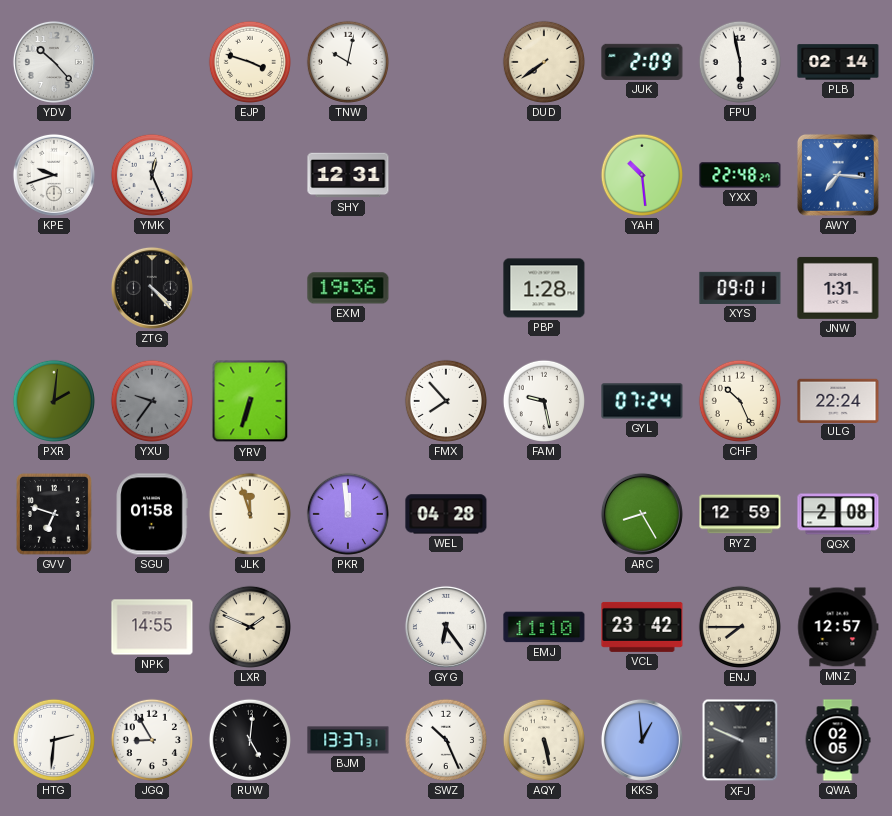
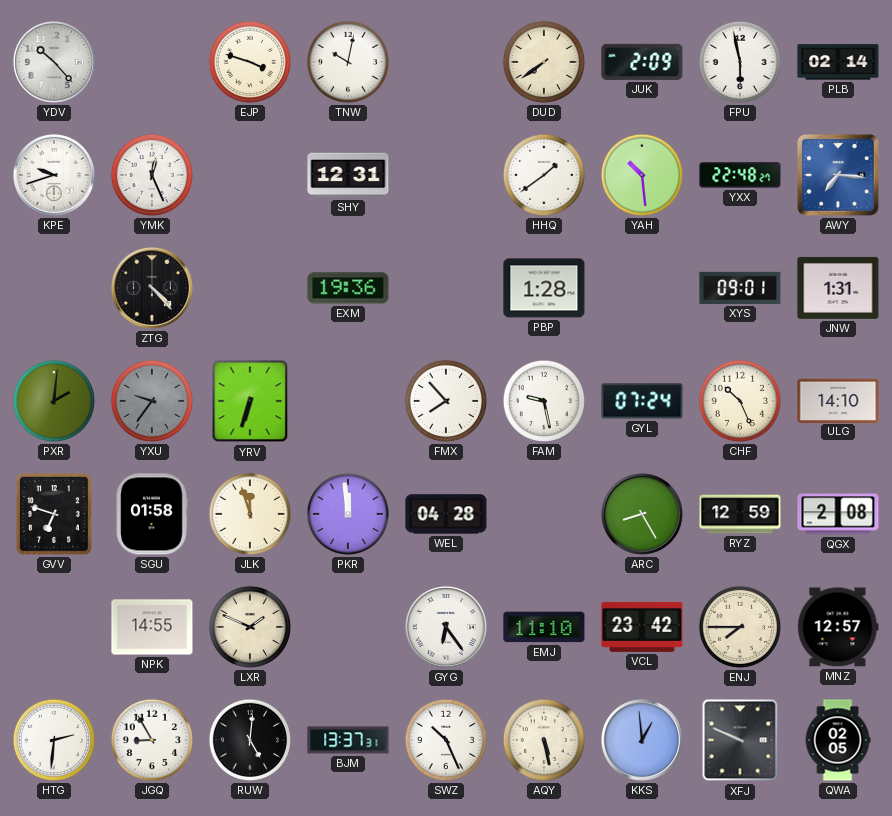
HHQ: none -> 1:39
ULG: 22:24 -> 14:10
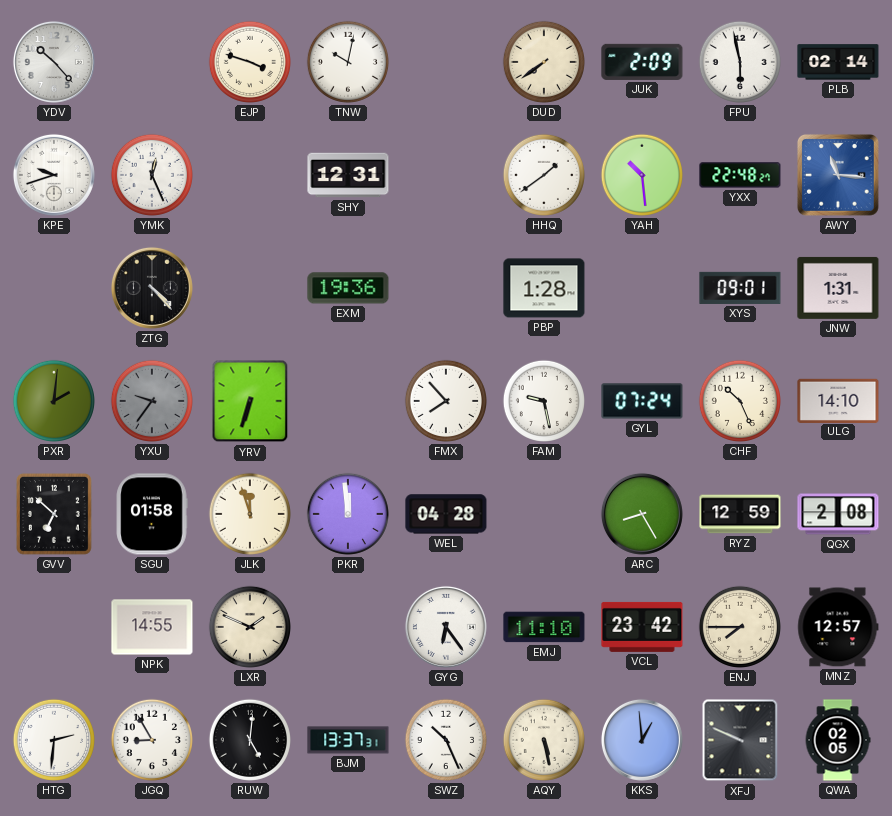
AWY: 7:16 -> 11:16
GVV: 6:48 -> 6:52
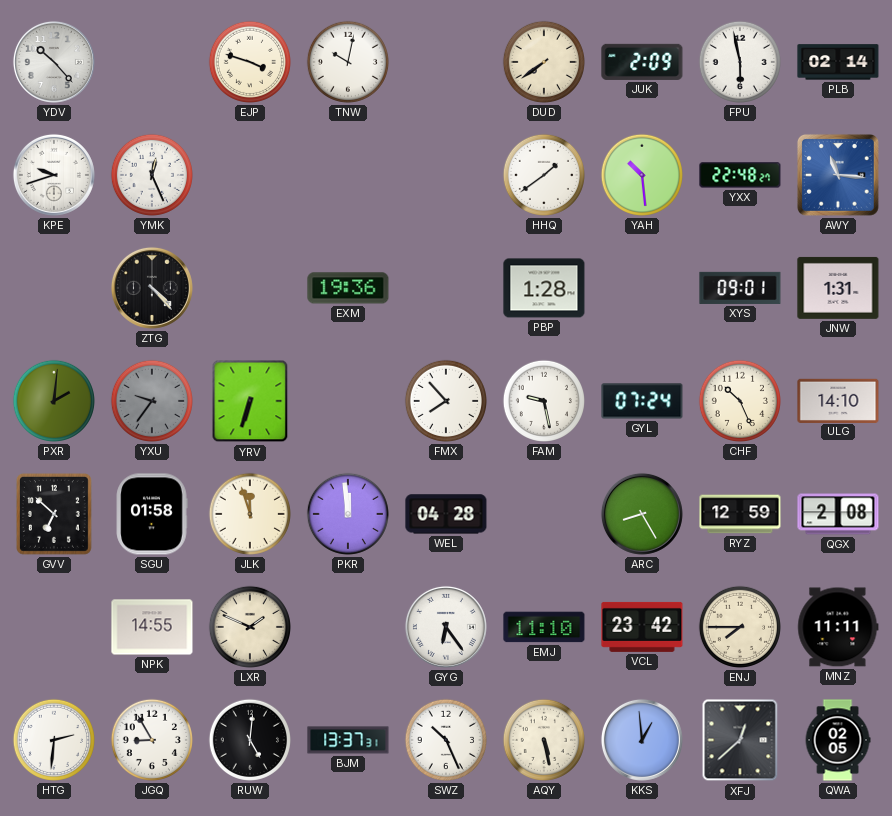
SHY: 12:31 -> none
MNZ: 12:57 -> 11:11
XFJ: 9:49 -> 12:38
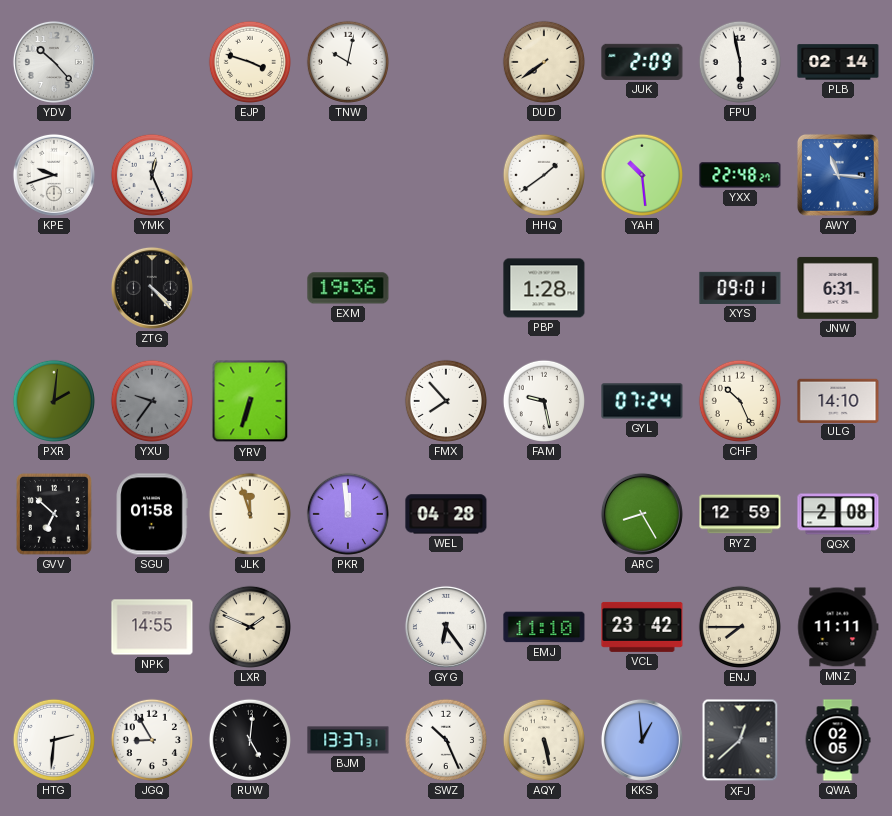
JNW: 1:31 -> 6:31
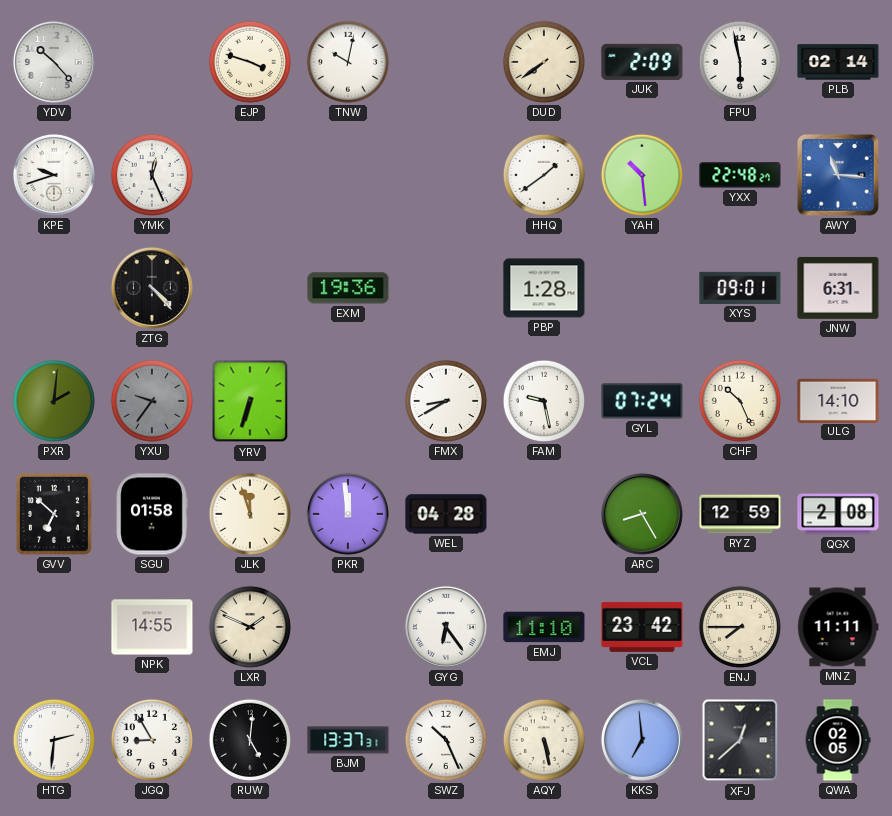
FMX: 7:53 -> 8:40
KKS: 12:59 -> 6:59
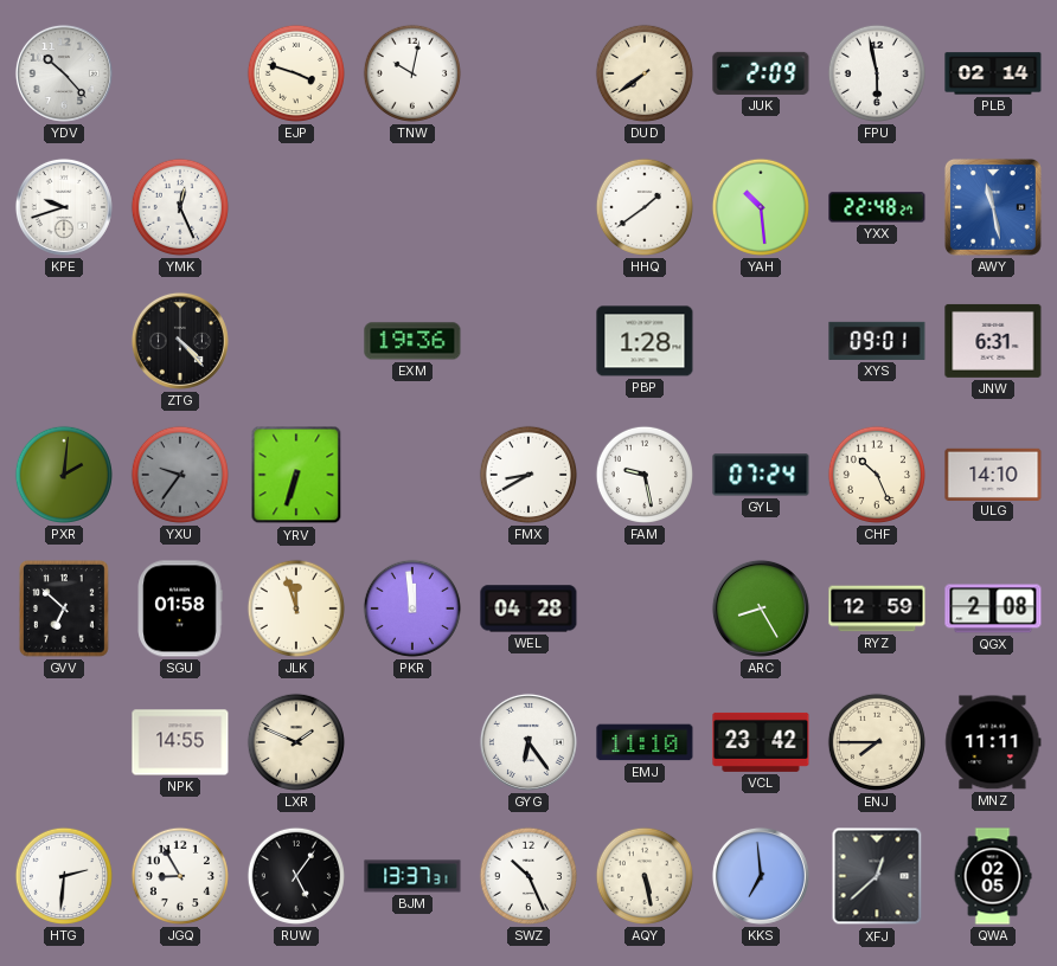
AWY: 11:16 -> 11:28
RUW: 5:01 -> 5:06
